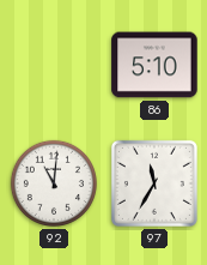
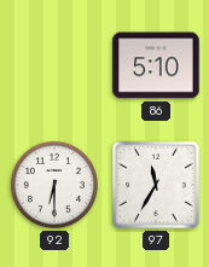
92: 11:01 -> 6:30
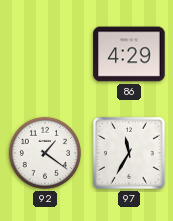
86: 5:10 -> 4:29
92: 6:30 -> 1:21
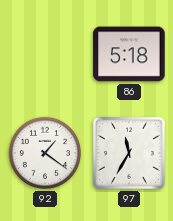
86: 4:29 -> 5:18
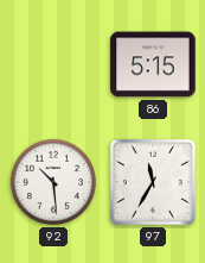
86: 5:18 -> 5:15
92: 1:21 -> 10:29
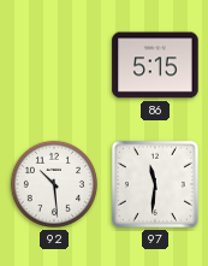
97: 11:35 -> 11:31
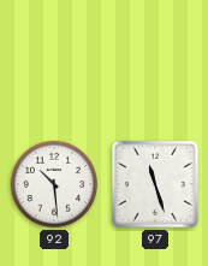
86: 5:15 -> none
97: 11:31 -> 11:27
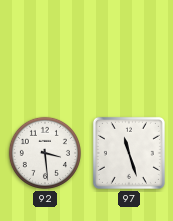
92: 10:29 -> 3:29
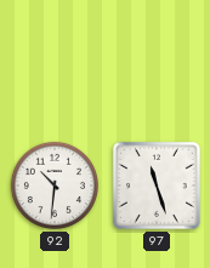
92: 3:29 -> 10:31
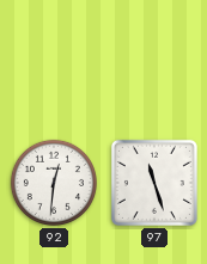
92: 10:31 -> 12:31
